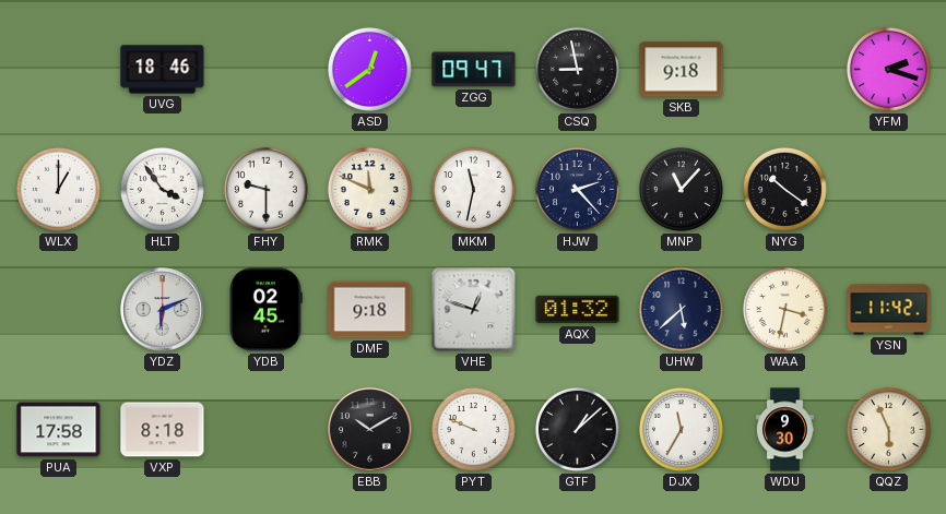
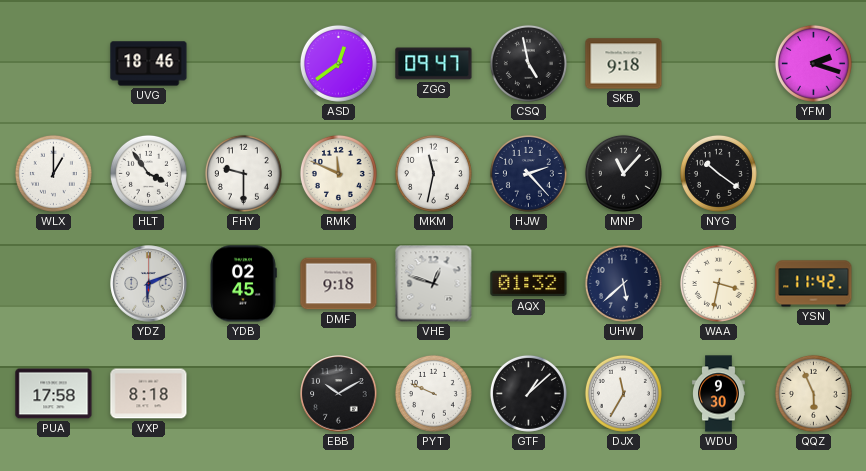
CSQ: 8:58 -> 4:58
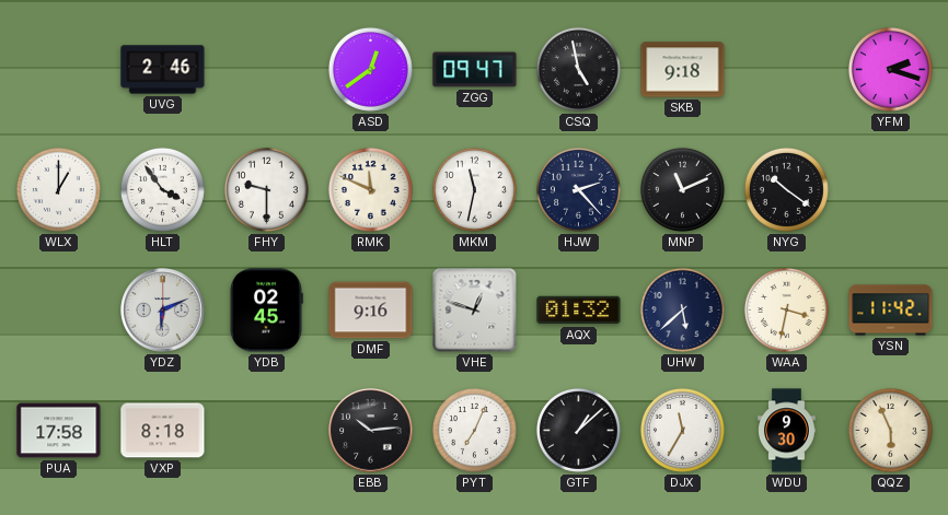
UVG: 18:46 -> 2:46
MNP: 11:07 -> 11:11
DMF: 9:18 -> 9:16
EBB: 10:10 -> 10:14
PYT: 9:49 -> 7:04
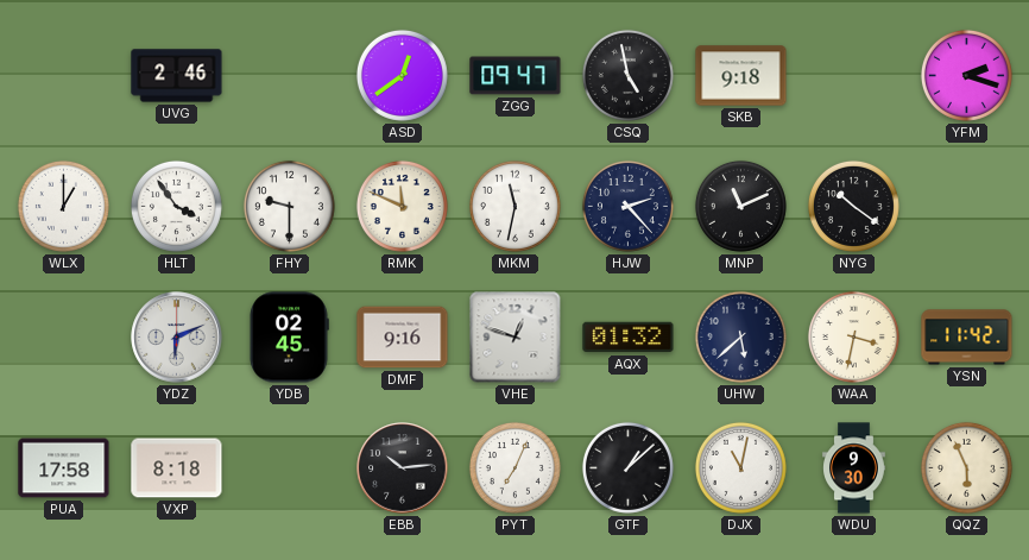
DJX: 11:35 -> 11:02
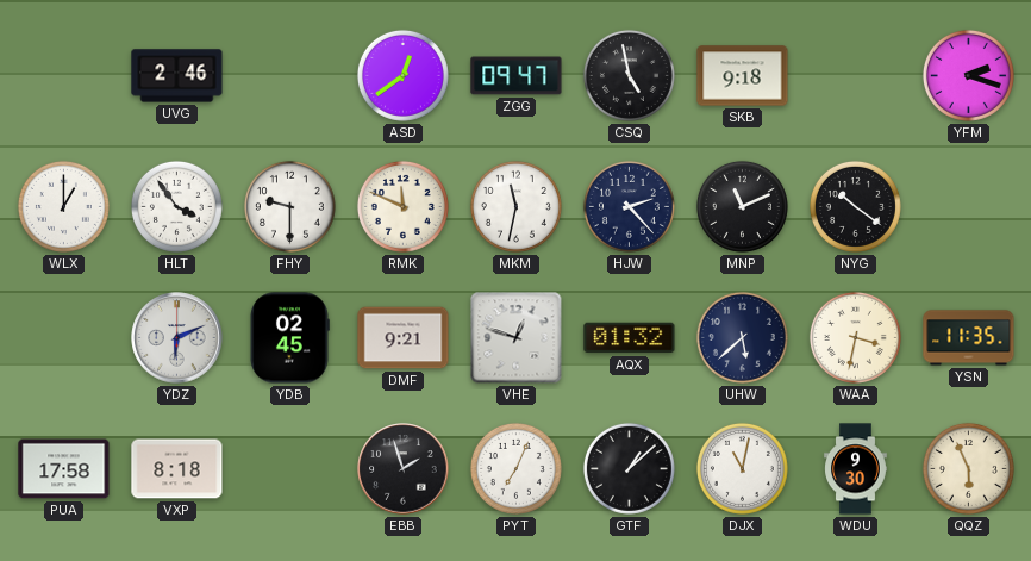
DMF: 9:16 -> 9:21
YSN: 11:42 -> 11:35
EBB: 10:14 -> 1:57
